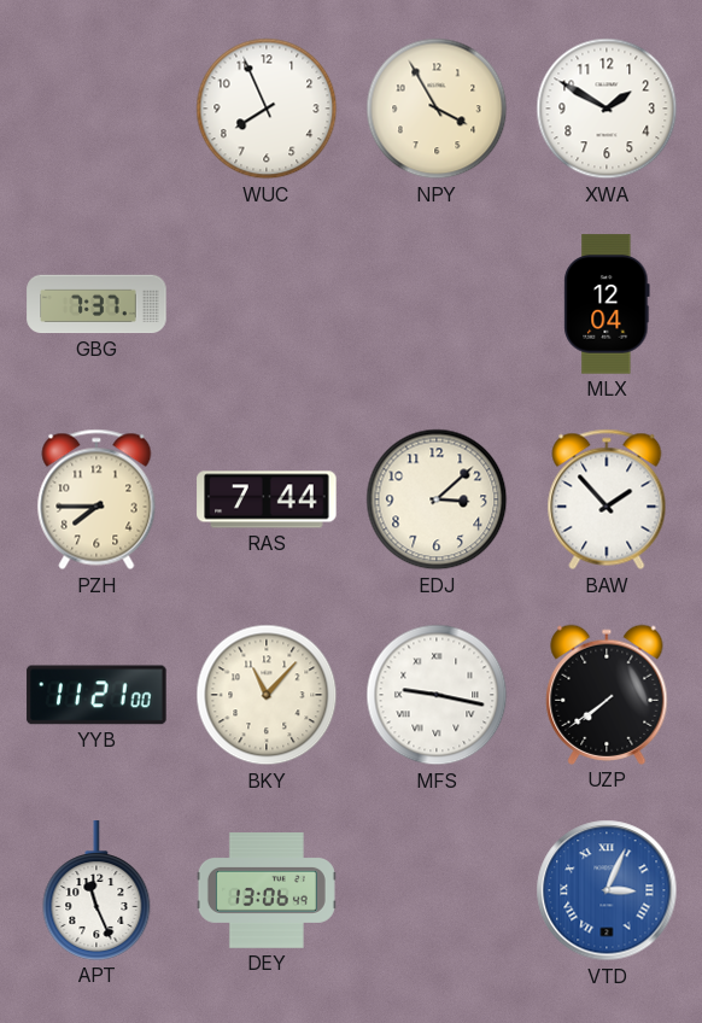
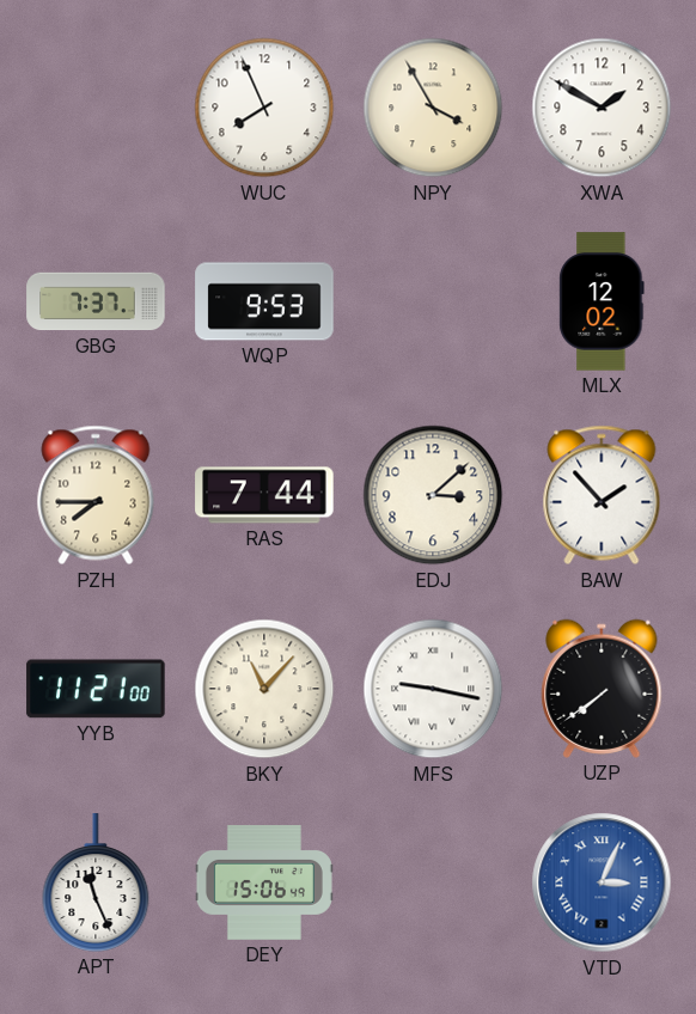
WQP: none -> 9:53
MLX: 12:04 -> 12:02
DEY: 13:06 -> 15:06
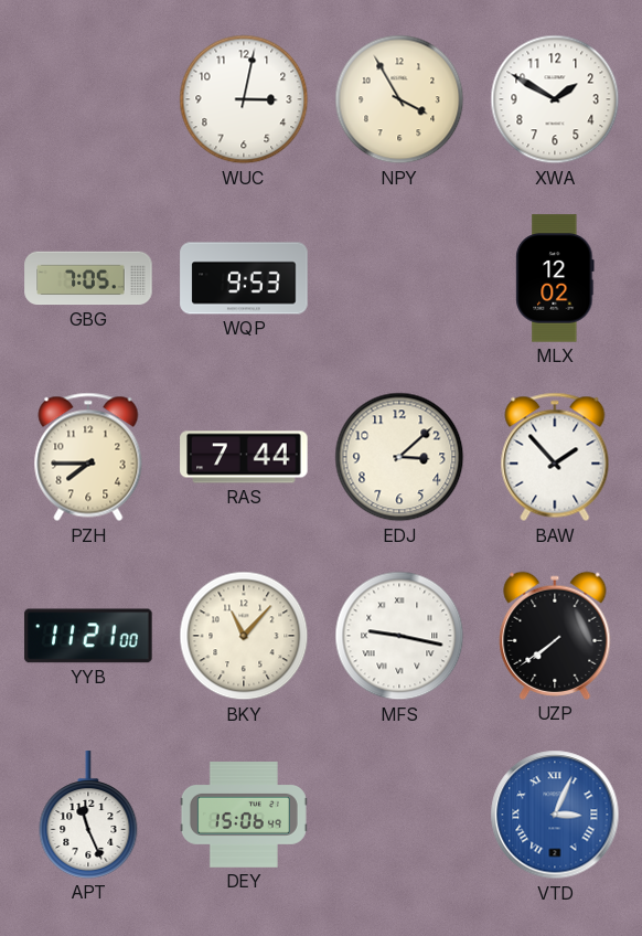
WUC: 7:56 -> 3:02
GBG: 7:37 -> 7:05
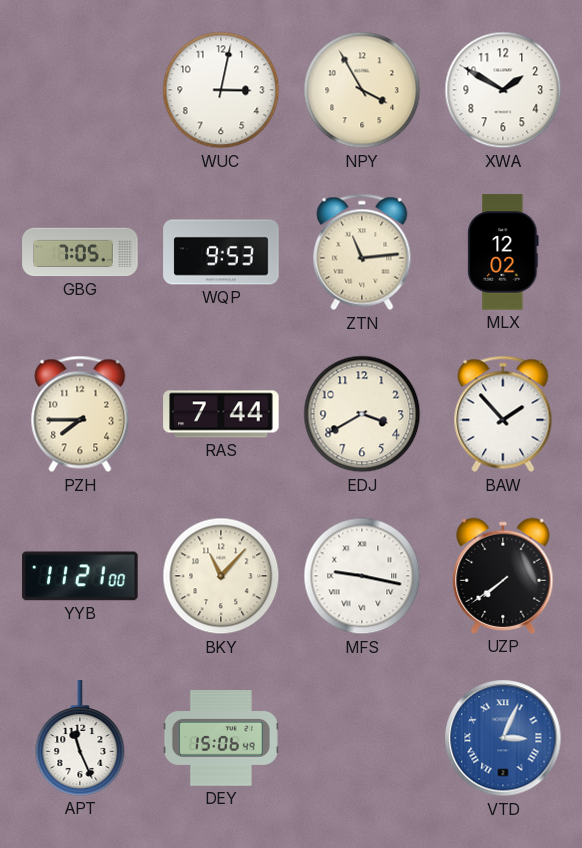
ZTN: none -> 11:14
EDJ: 3:08 -> 3:40
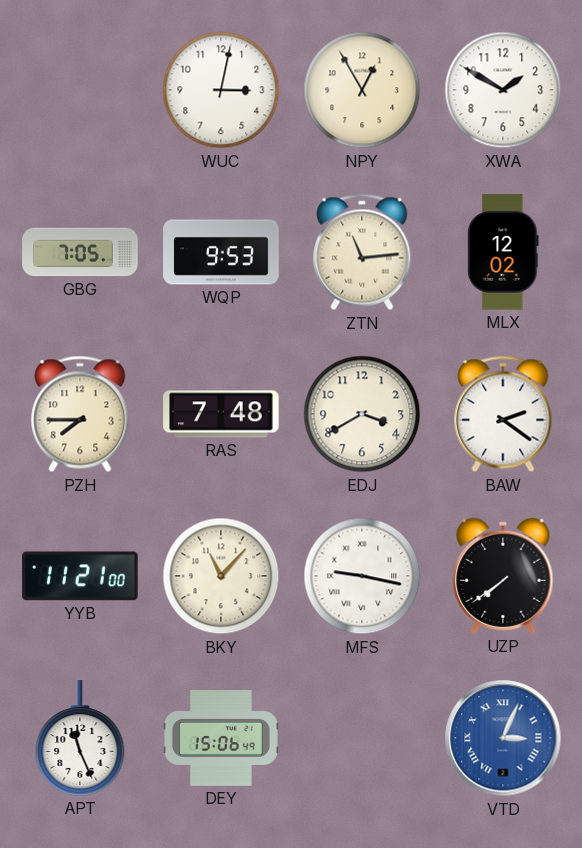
NPY: 3:55 -> 12:55
RAS: 7:44 -> 7:48
BAW: 1:53 -> 2:21
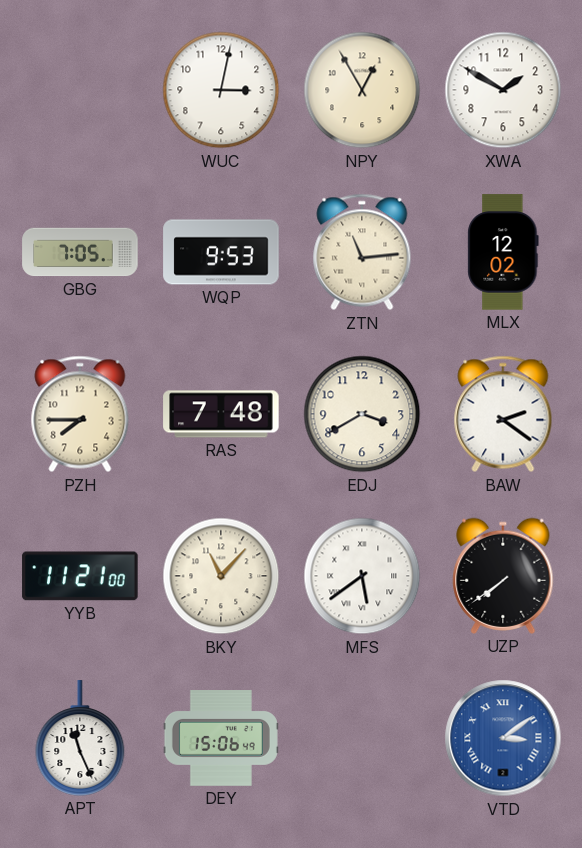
MFS: 9:17 -> 5:39
VTD: 3:04 -> 3:09
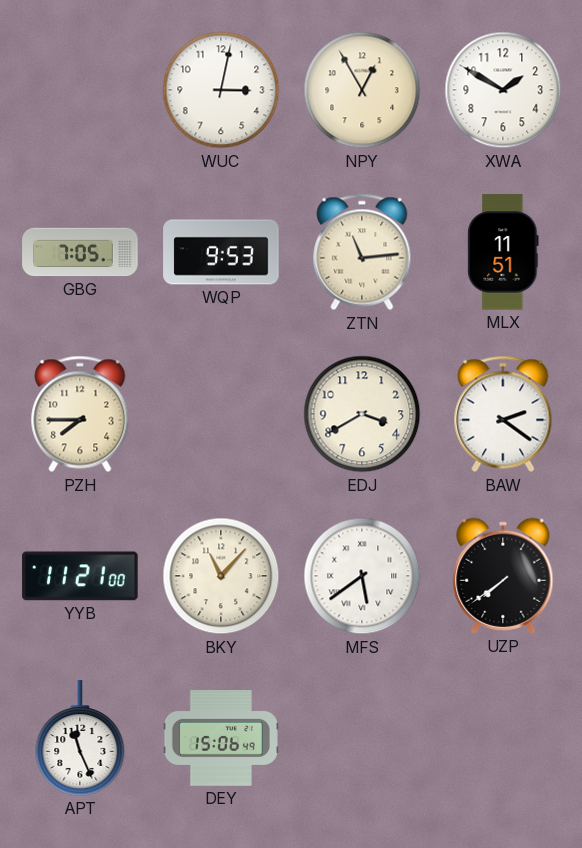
MLX: 12:02 -> 11:51
RAS: 7:48 -> none
VTD: 3:09 -> none
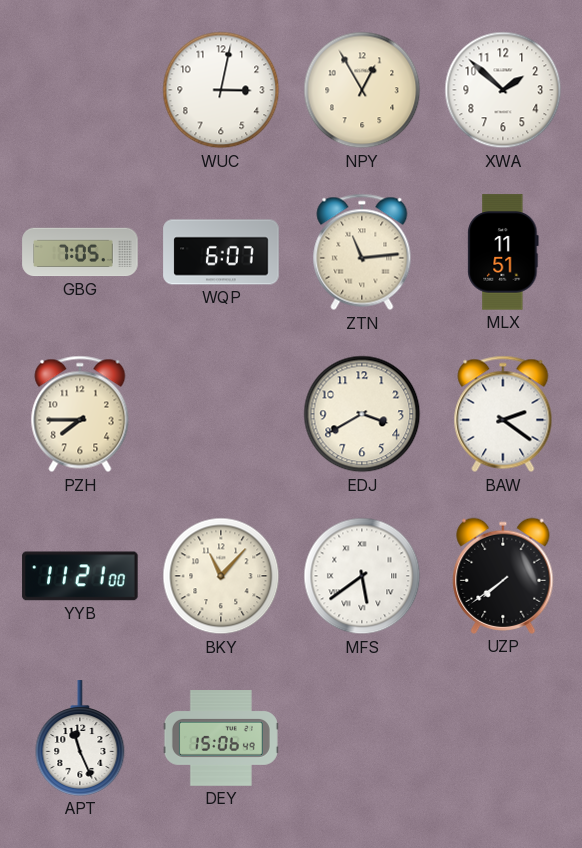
XWA: 1:50 -> 1:52
WQP: 9:53 -> 6:07
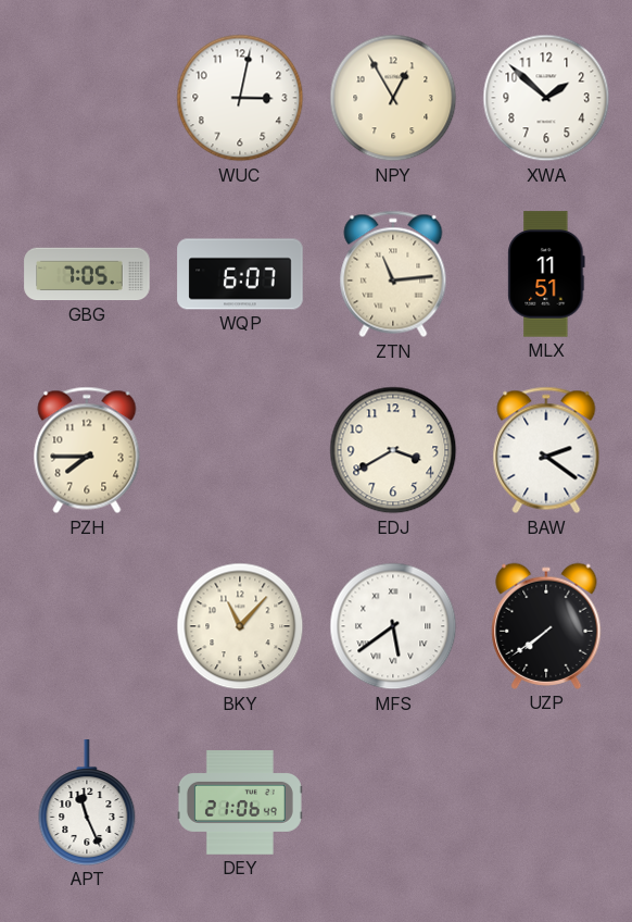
YYB: 11:21 -> none
DEY: 15:06 -> 21:06
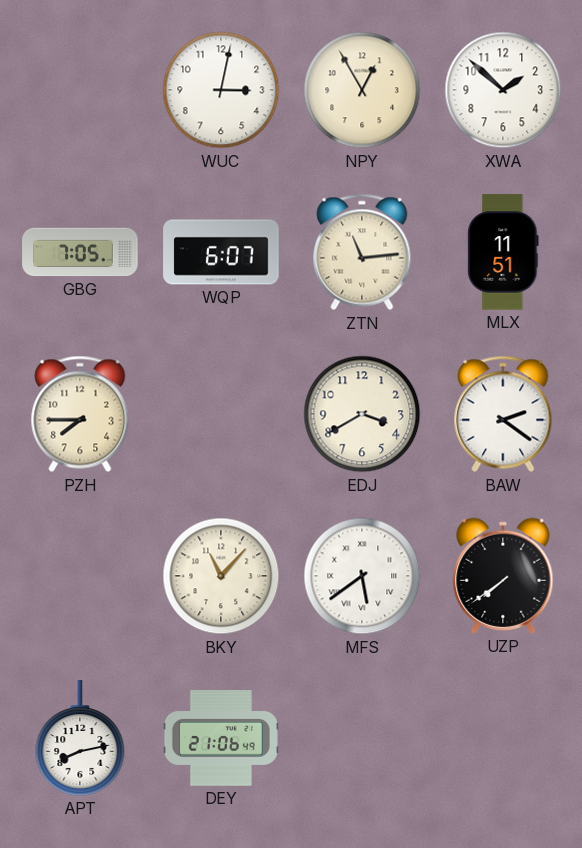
APT: 11:26 -> 8:13
